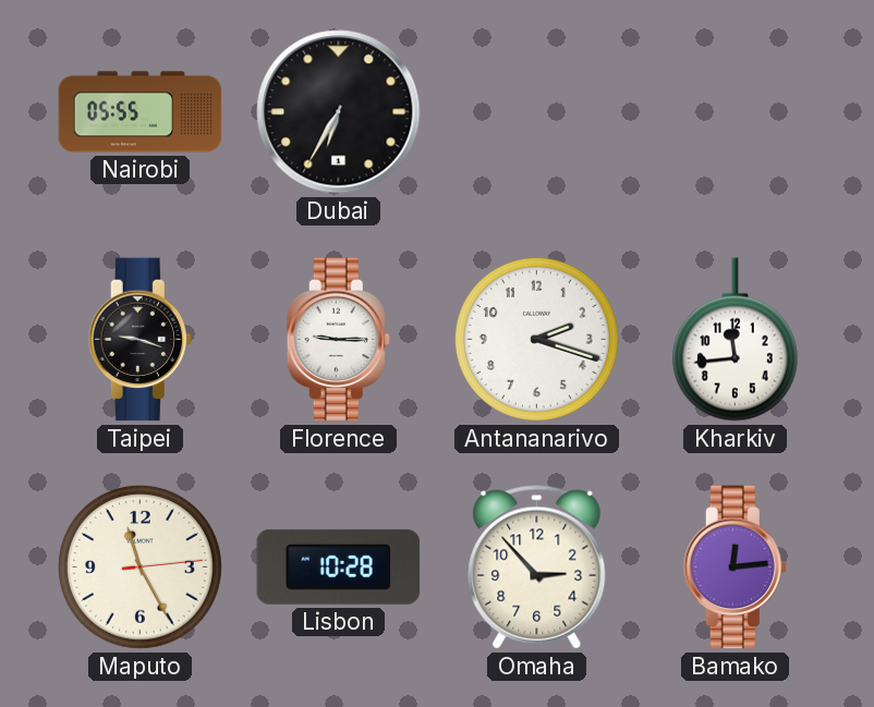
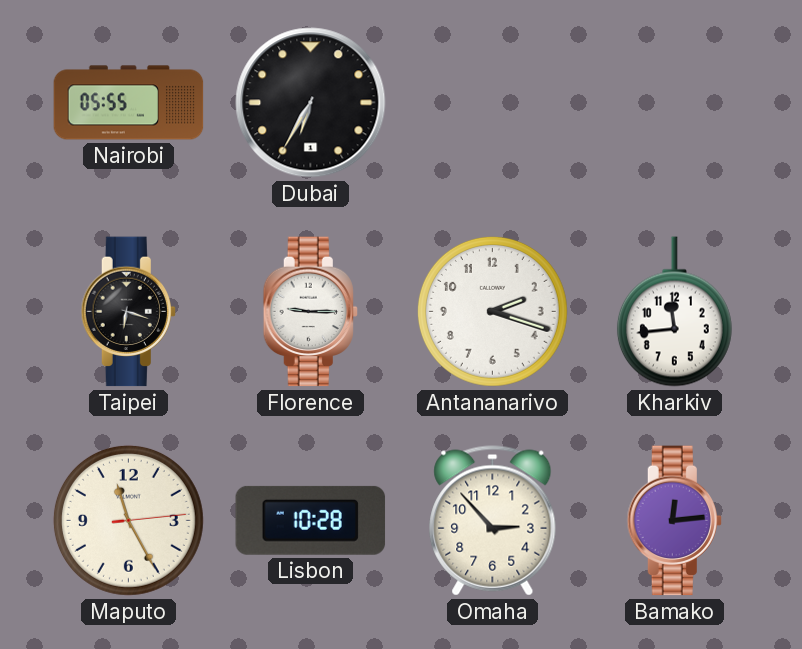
Taipei: 9:18 -> 6:18
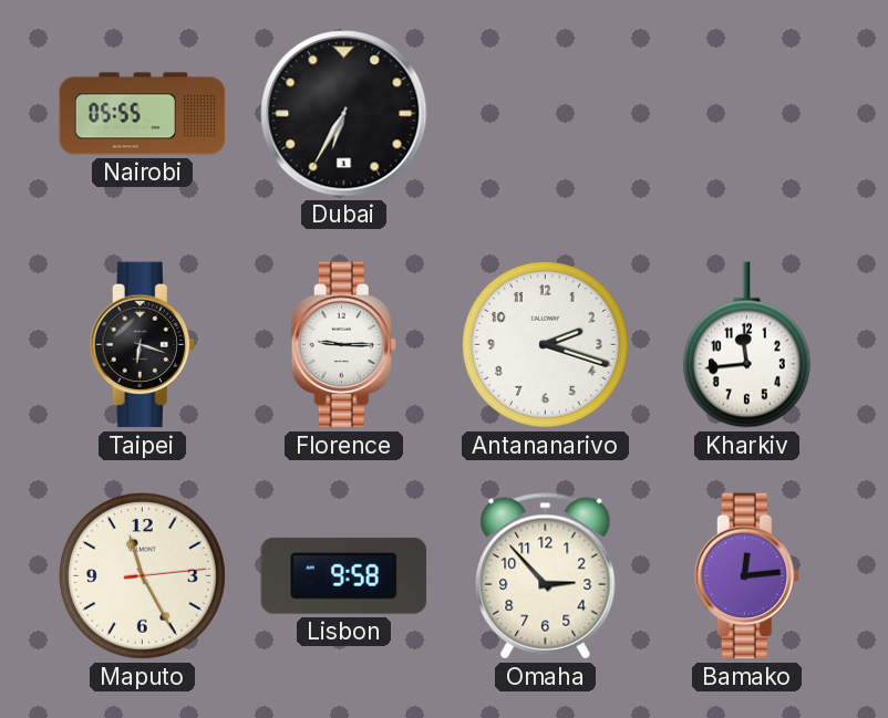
Lisbon: 10:28 -> 9:58
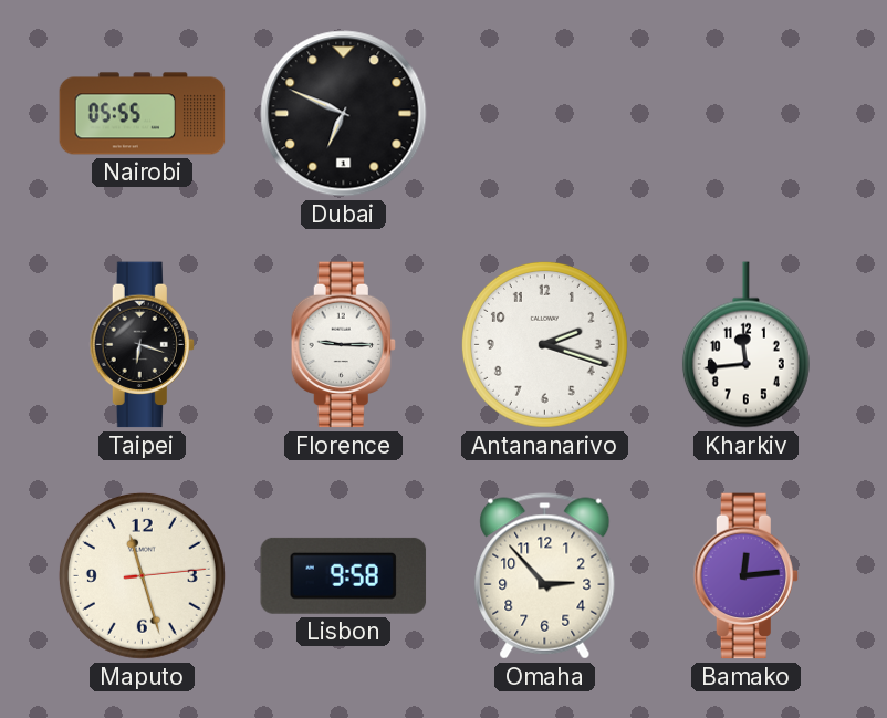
Dubai: 6:35 -> 6:49
Maputo: 11:25 -> 11:27
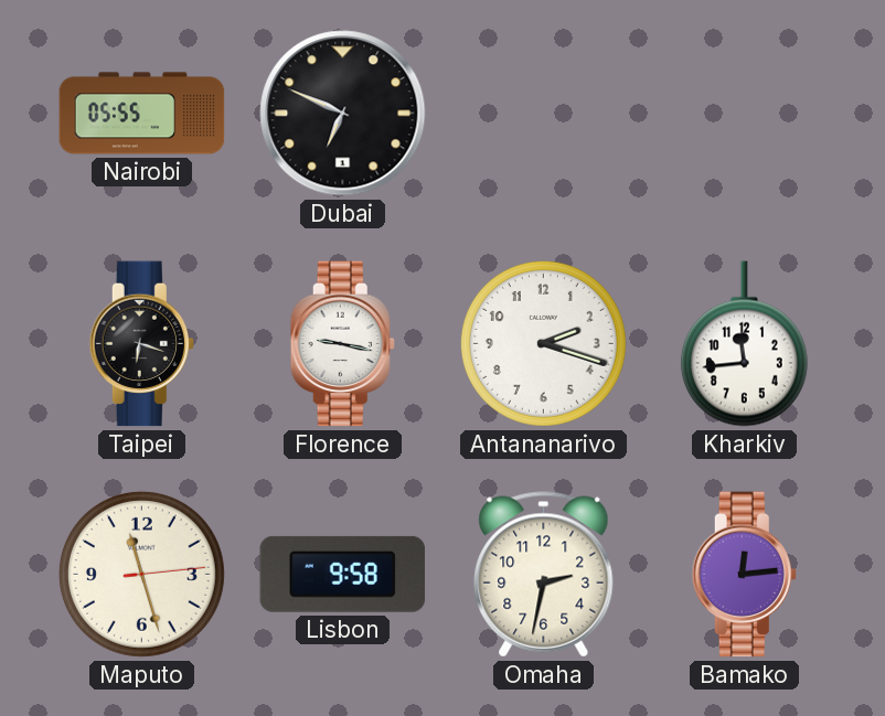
Florence: 9:15 -> 9:17
Omaha: 2:53 -> 2:32
